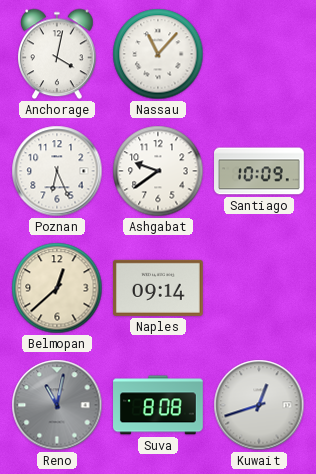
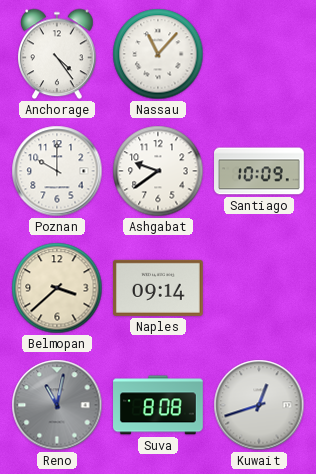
Anchorage: 4:02 -> 4:24
Poznan: 6:26 -> 10:00
Belmopan: 12:38 -> 3:38
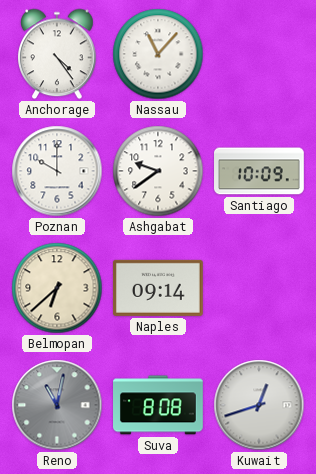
Belmopan: 3:38 -> 6:38
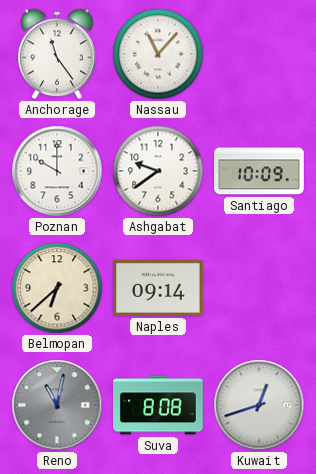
Anchorage: 4:24 -> 11:24
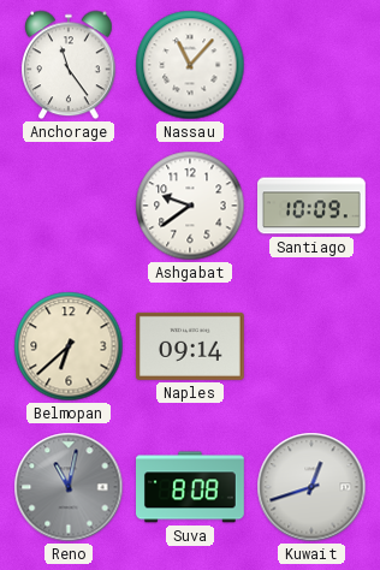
Poznan: 10:00 -> none
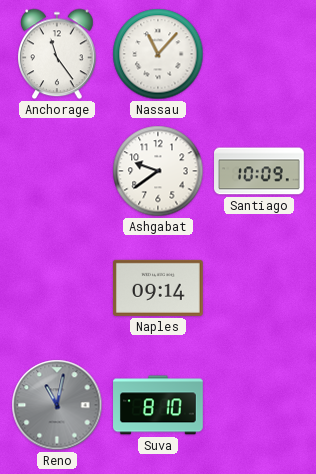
Belmopan: 6:38 -> none
Suva: 8:08 -> 8:10
Kuwait: 12:42 -> none
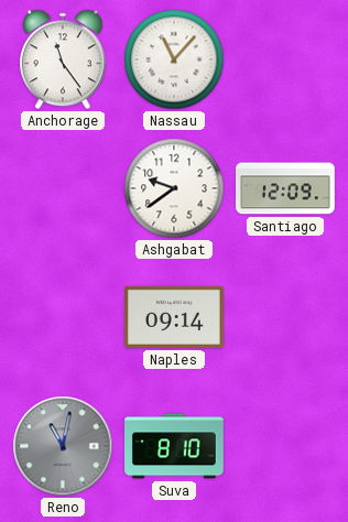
Santiago: 10:09 -> 12:09
